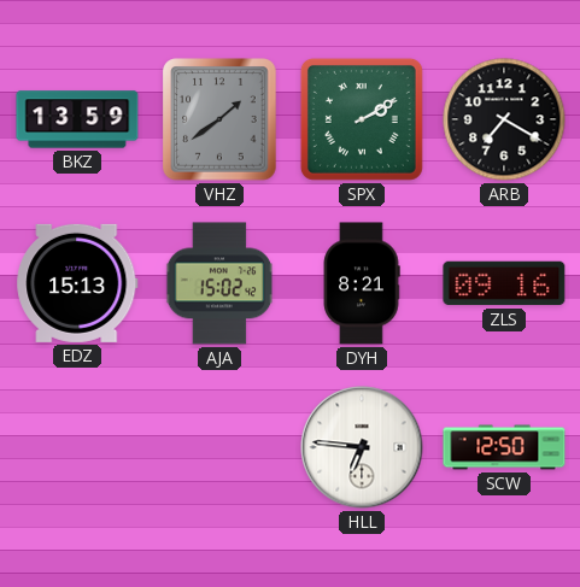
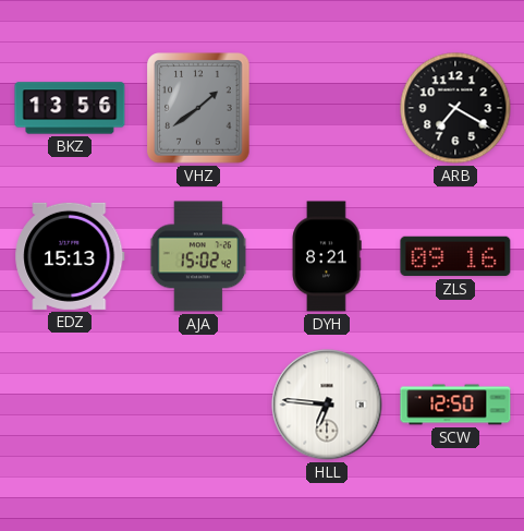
BKZ: 13:59 -> 13:56
SPX: 2:10 -> none
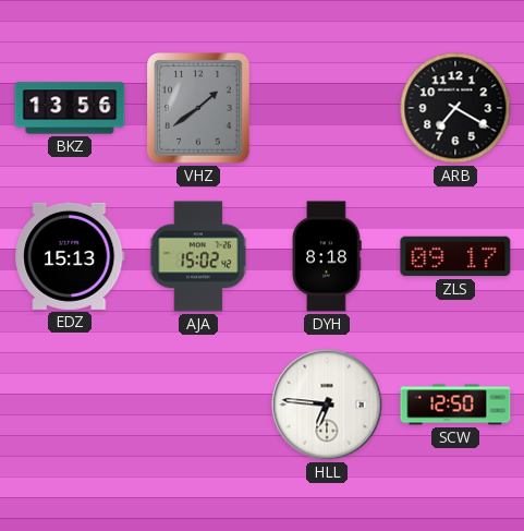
DYH: 8:21 -> 8:18
ZLS: 09:16 -> 09:17
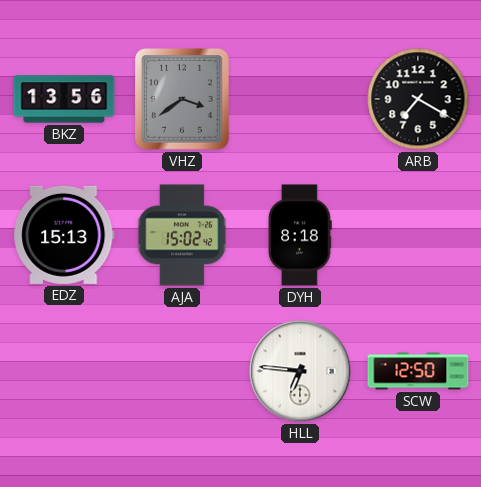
VHZ: 1:39 -> 3:39
ZLS: 09:17 -> none
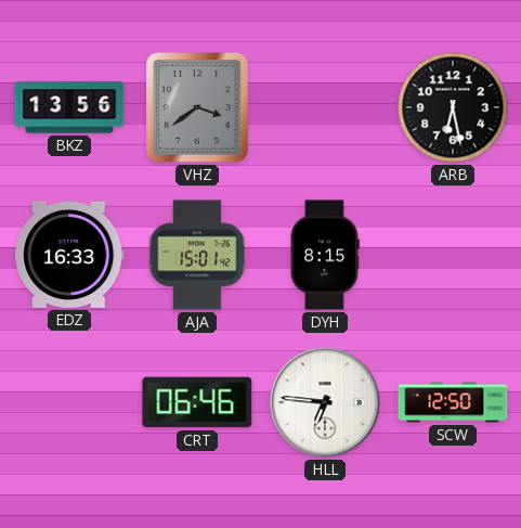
ARB: 7:20 -> 6:28
EDZ: 15:13 -> 16:33
AJA: 15:02 -> 15:01
DYH: 8:18 -> 8:15
CRT: none -> 06:46
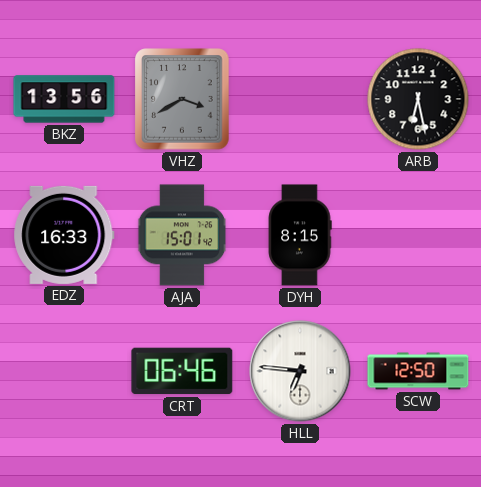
VHZ: 3:39 -> 3:40
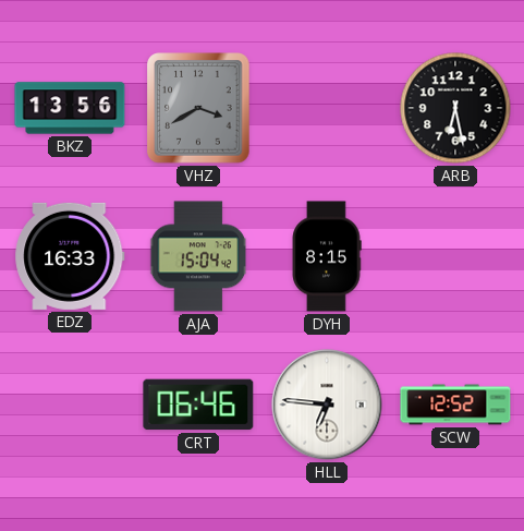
AJA: 15:01 -> 15:04
SCW: 12:50 -> 12:52
